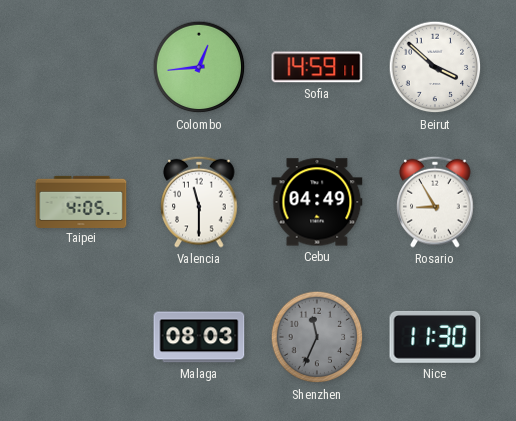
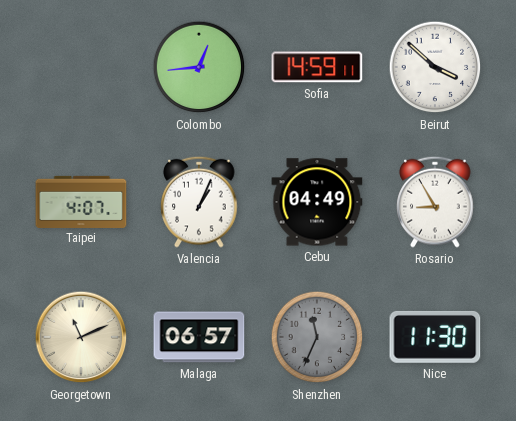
Taipei: 4:05 -> 4:07
Valencia: 11:30 -> 1:04
Georgetown: none -> 11:11
Malaga: 08:03 -> 06:57
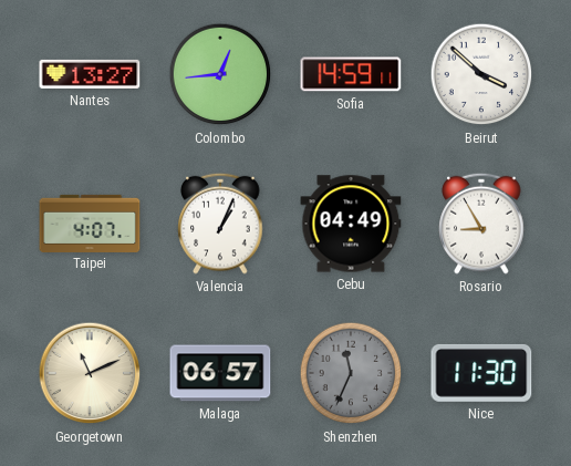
Nantes: none -> 13:27
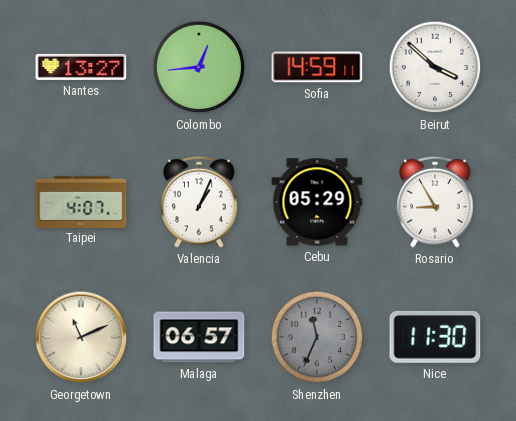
Cebu: 04:49 -> 05:29
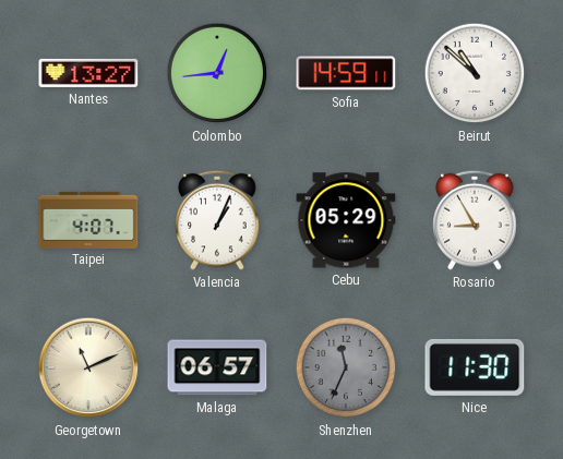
Beirut: 3:52 -> 10:52
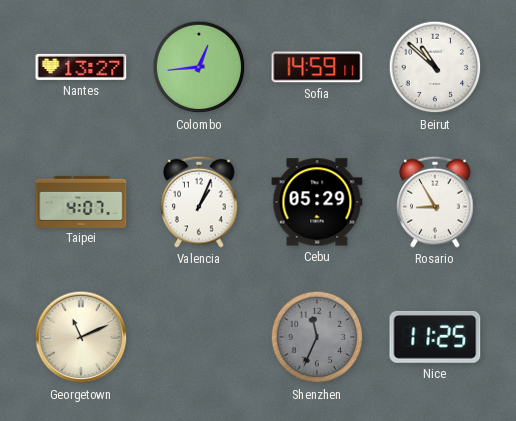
Malaga: 06:57 -> none
Nice: 11:30 -> 11:25
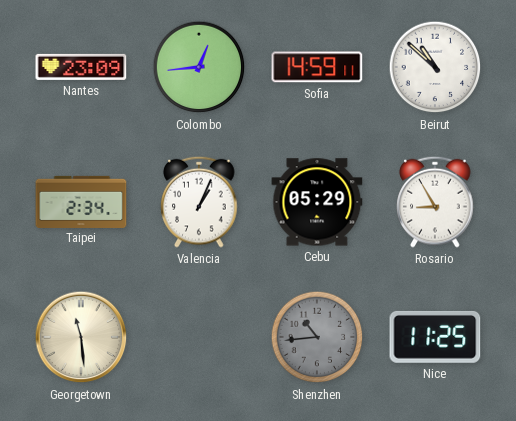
Nantes: 13:27 -> 23:09
Taipei: 4:07 -> 2:34
Georgetown: 11:11 -> 11:29
Shenzhen: 11:34 -> 10:44
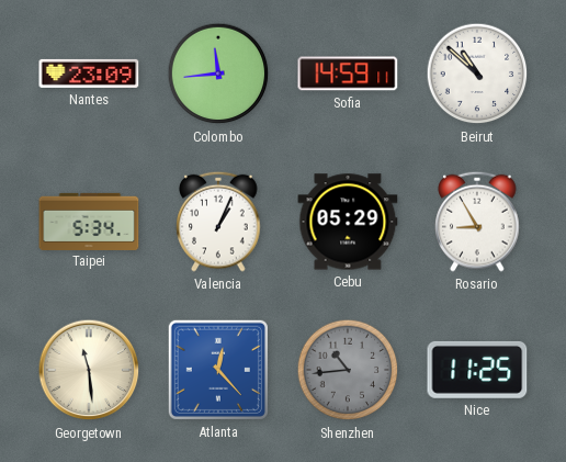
Colombo: 12:44 -> 11:44
Taipei: 2:34 -> 5:34
Atlanta: none -> 12:23
